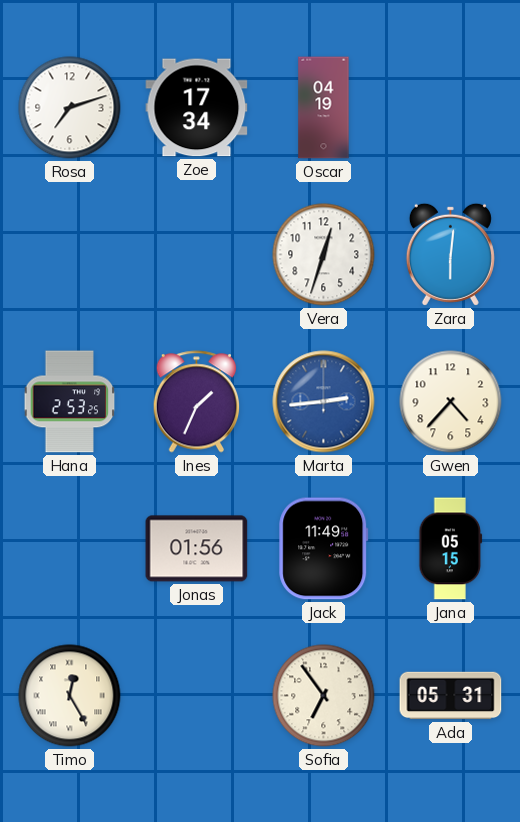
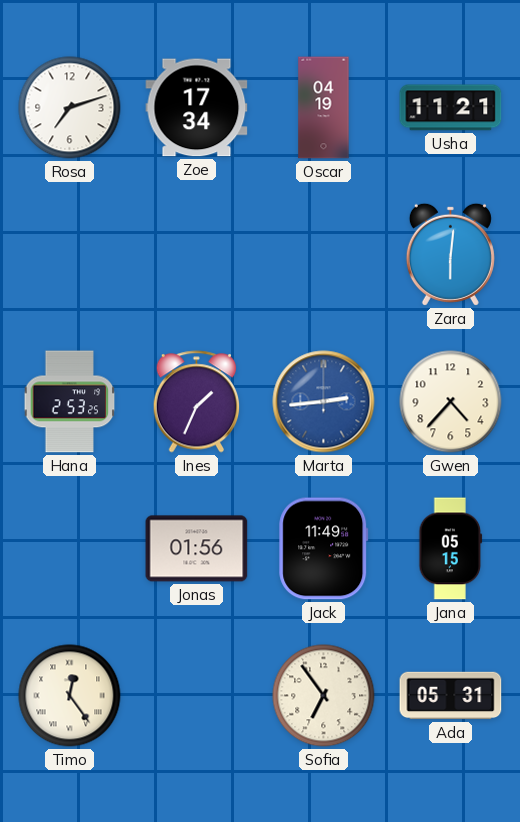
Usha: none -> 11:21
Vera: 12:33 -> none
Timo: 12:25 -> 12:24
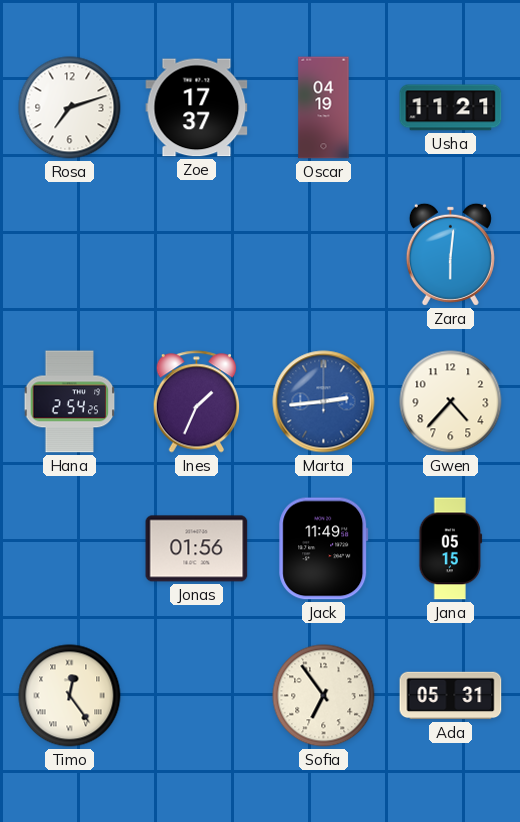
Zoe: 17:34 -> 17:37
Hana: 2:53 -> 2:54
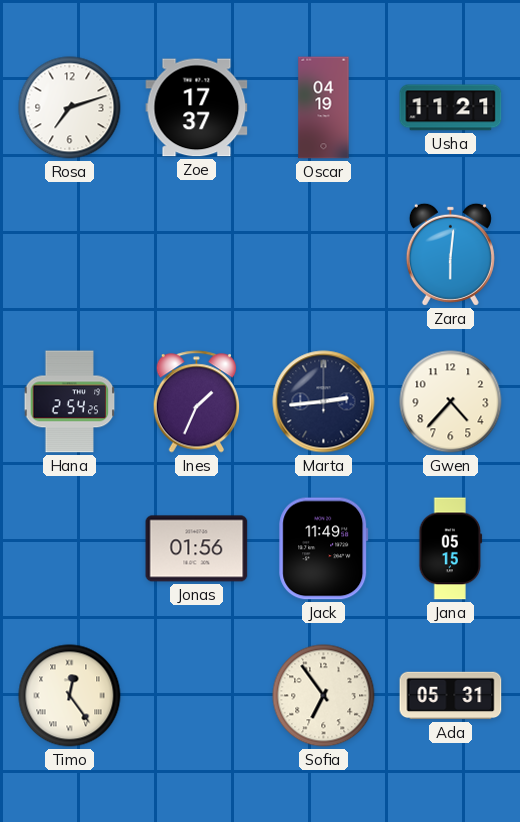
Marta dial: blue -> navy
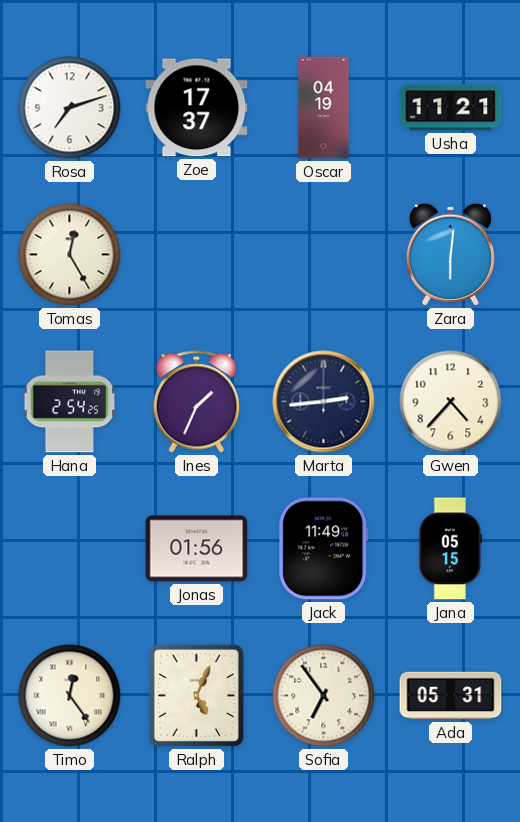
Tomas: none -> 12:25
Ralph: none -> 5:04
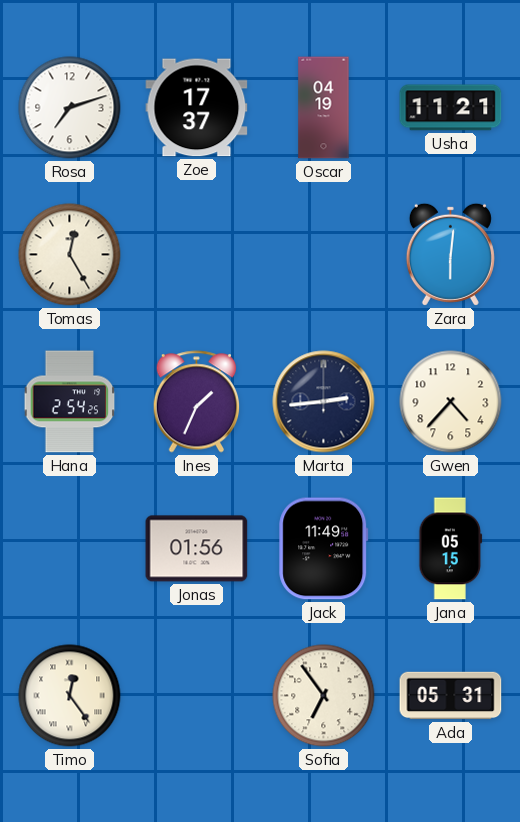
Ralph: 5:04 -> none
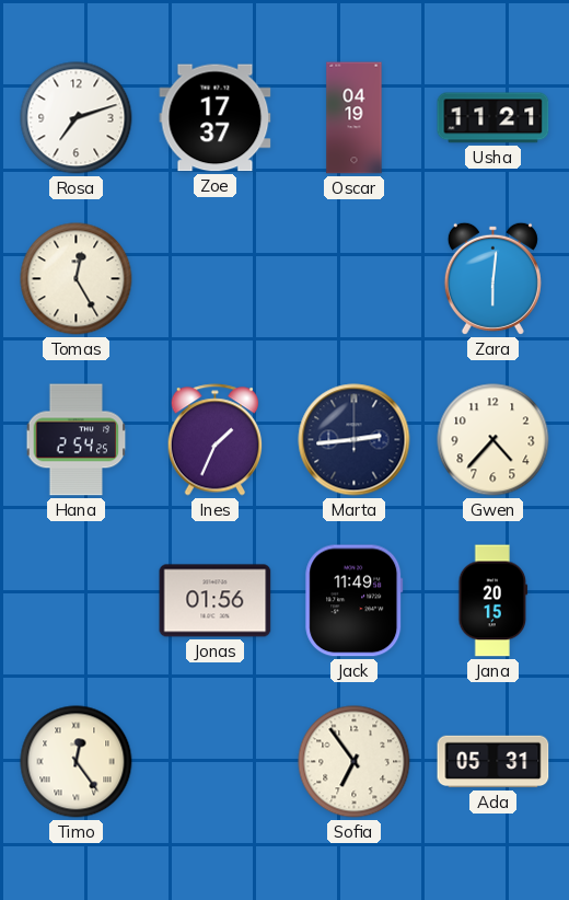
Jana: 05:15 -> 20:15
